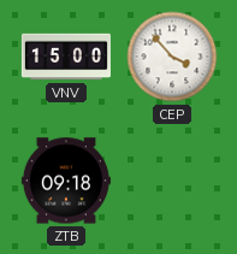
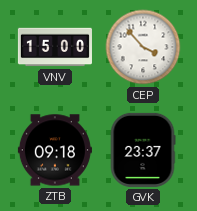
GVK: none -> 23:37
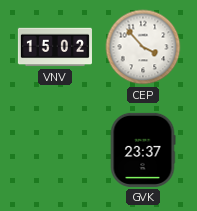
VNV: 15:00 -> 15:02
ZTB: 09:18 -> none
